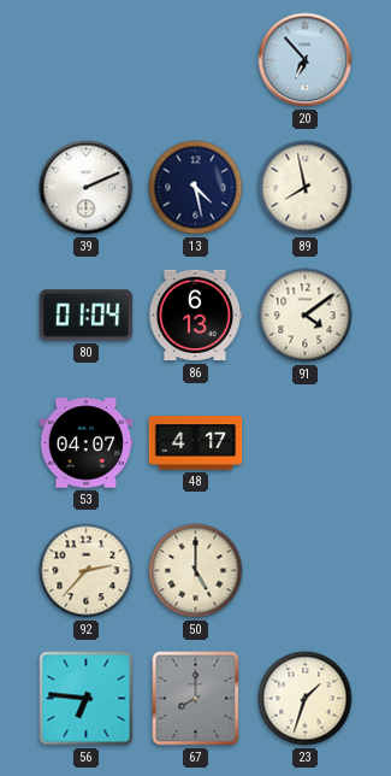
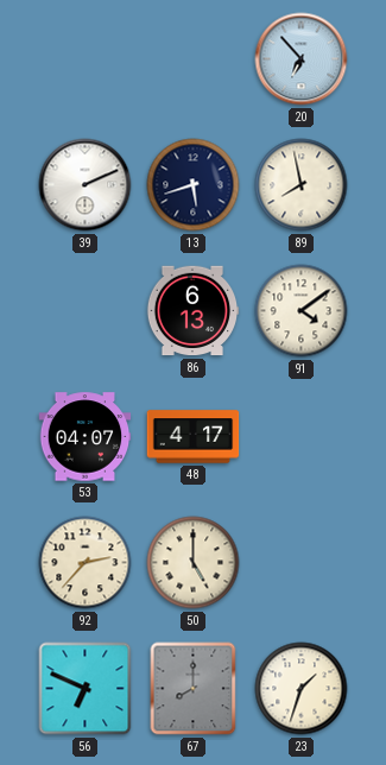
13: 4:28 -> 5:42
80: 01:04 -> none
56: 6:46 -> 6:49
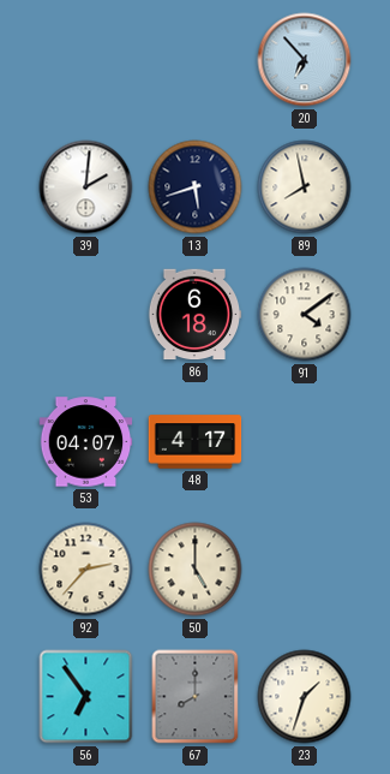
39: 2:11 -> 2:01
86: 6:13 -> 6:18
56: 6:49 -> 6:54
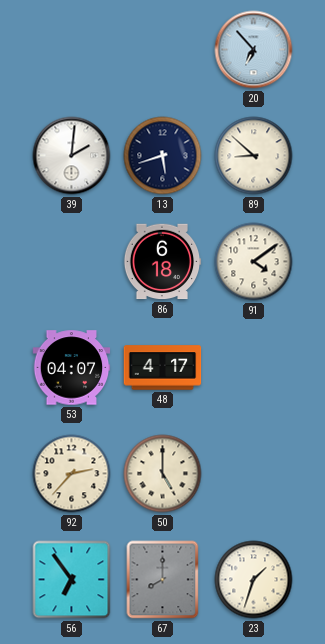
89: 7:58 -> 8:52
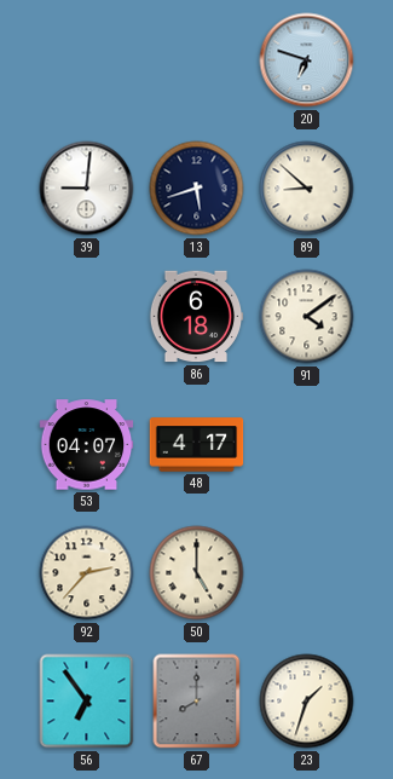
20: 6:53 -> 6:48
39: 2:01 -> 9:01
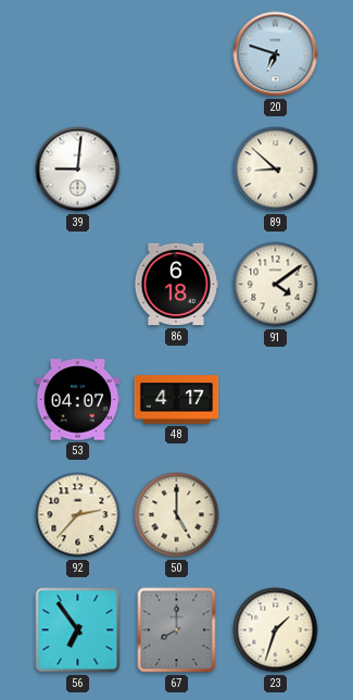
13: 5:42 -> none
